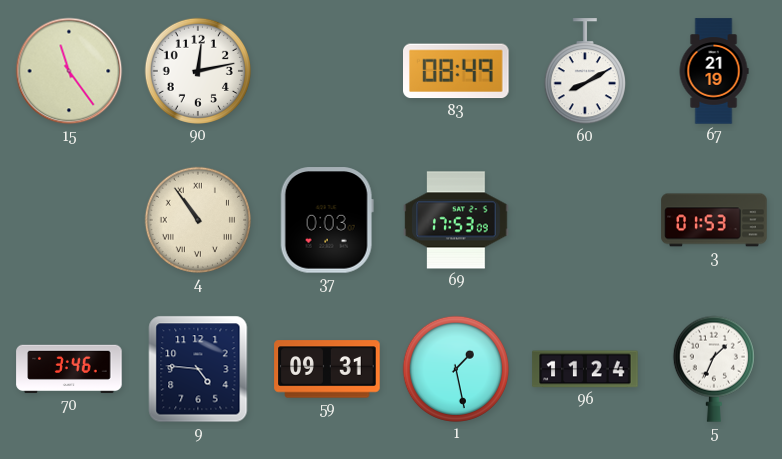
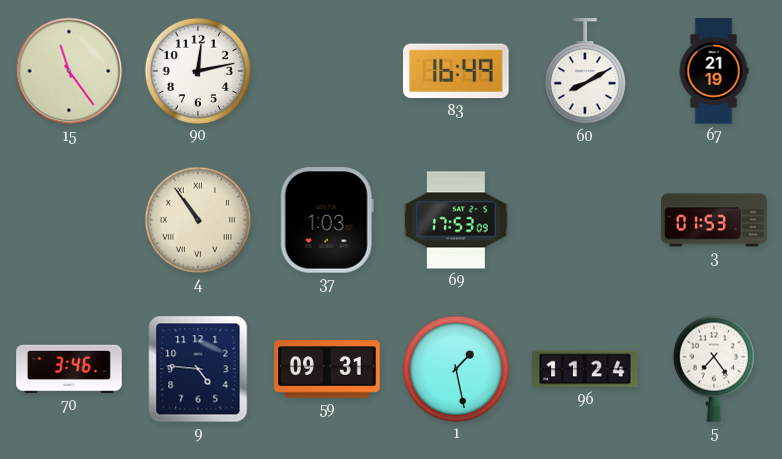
83: 08:49 -> 16:49
37: 0:03 -> 1:03
5: 1:34 -> 7:24
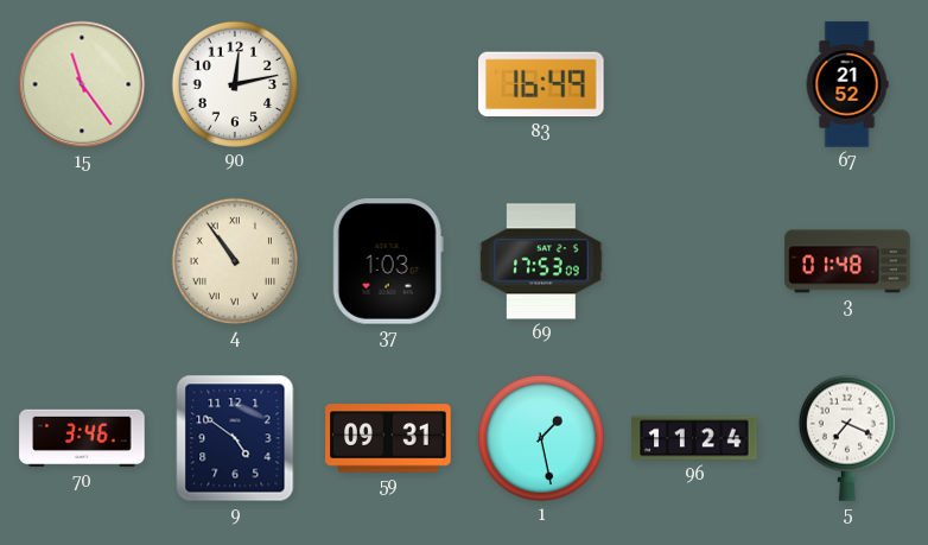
60: 8:10 -> none
67: 21:19 -> 21:52
3: 01:53 -> 01:48
9: 4:46 -> 4:51
5: 7:24 -> 7:19
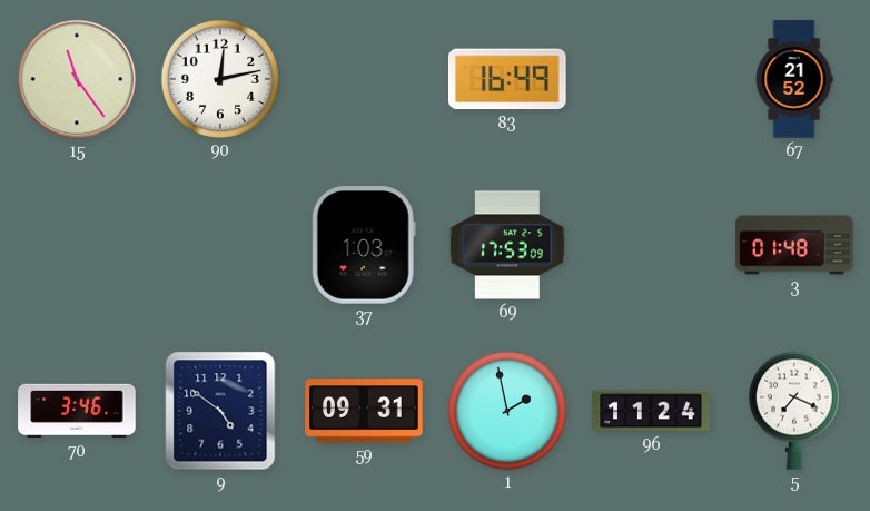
4: 10:54 -> none
1: 1:28 -> 1:58
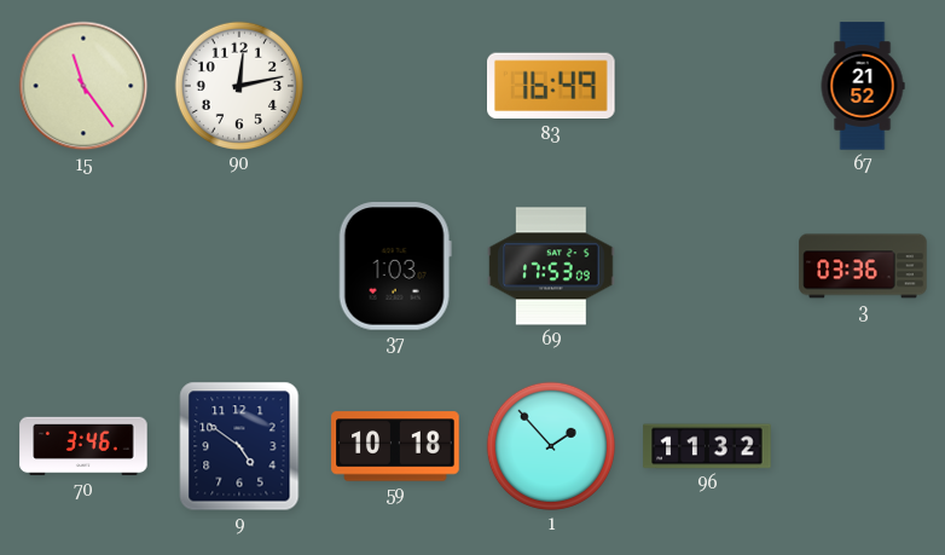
3: 01:48 -> 03:36
59: 09:31 -> 10:18
1: 1:58 -> 1:53
96: 11:24 -> 11:32
5: 7:19 -> none
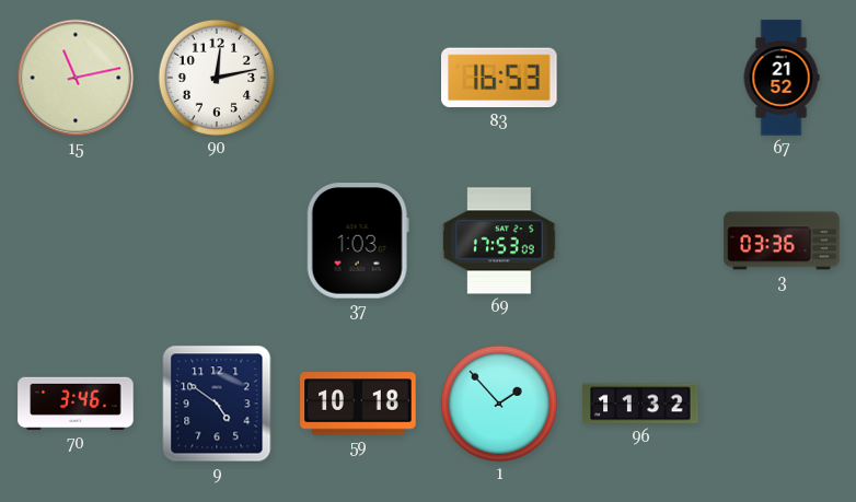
15: 11:24 -> 11:13
83: 16:49 -> 16:53
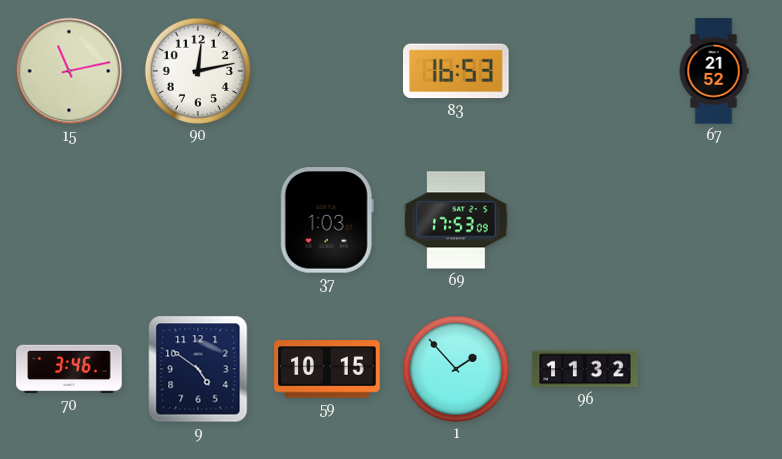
3: 03:36 -> none
59: 10:18 -> 10:15
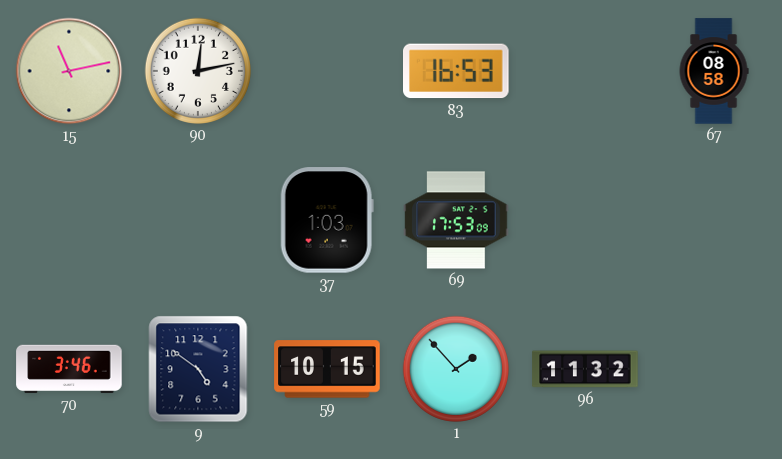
67: 21:52 -> 08:58
